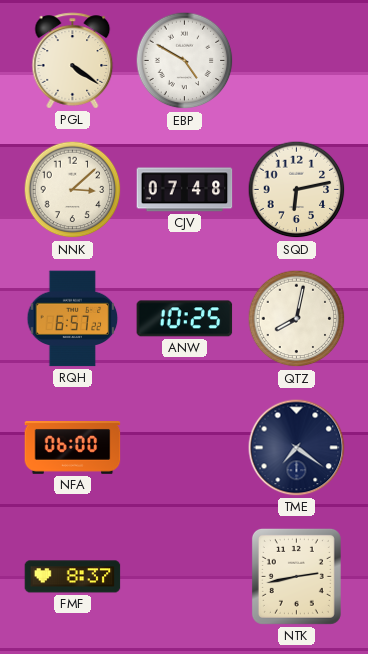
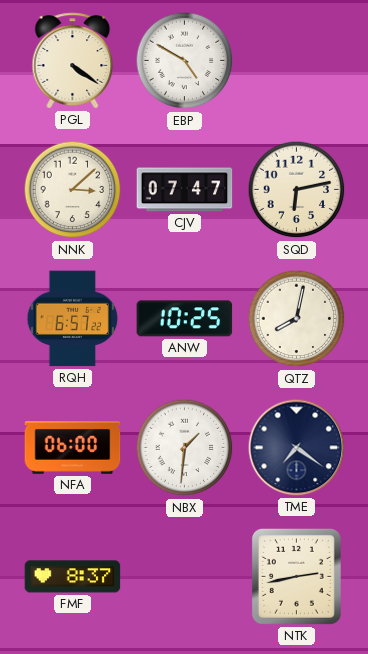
CJV: 07:48 -> 07:47
NBX: none -> 1:31
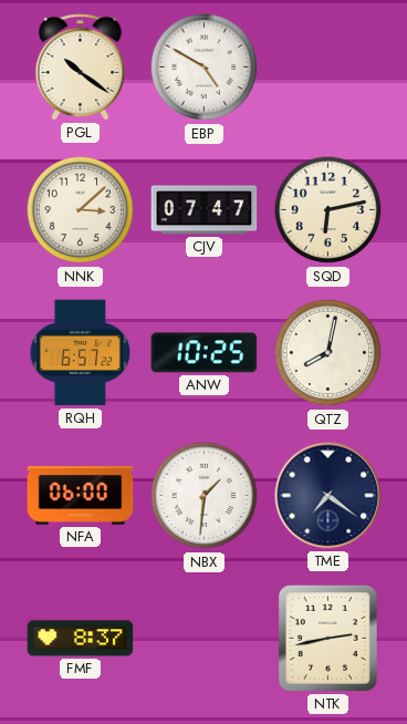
PGL: 4:21 -> 10:21
